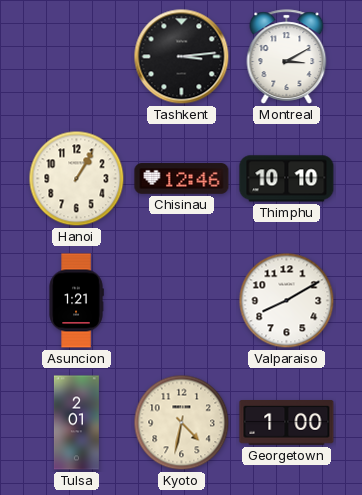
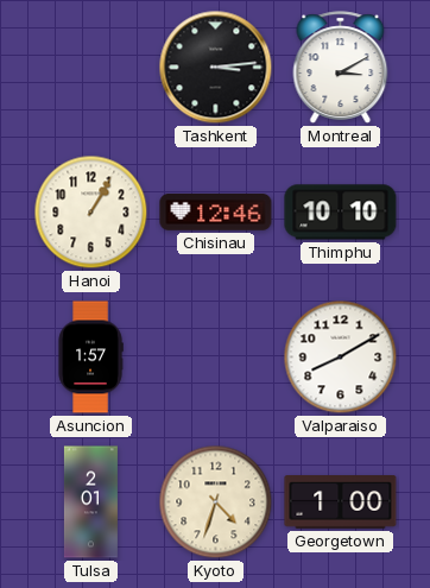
Asuncion: 1:21 -> 1:57
Kyoto: 4:32 -> 4:33
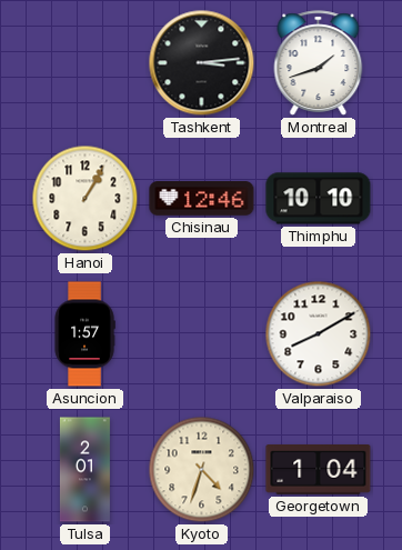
Montreal: 3:10 -> 1:42
Georgetown: 1:00 -> 1:04
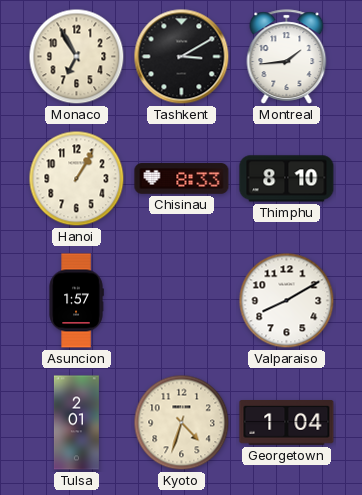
Monaco: none -> 6:55
Tashkent: 3:14 -> 3:10
Montreal: 1:42 -> 1:44
Chisinau: 12:46 -> 8:33
Thimphu: 10:10 -> 8:10
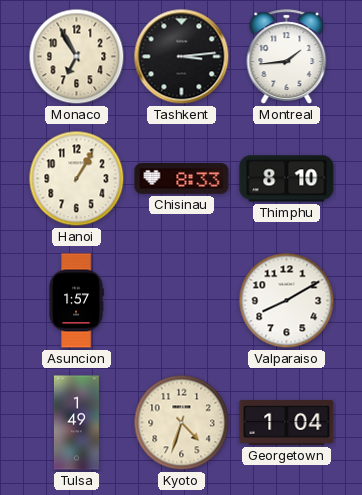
Tashkent: 3:10 -> 3:14
Tulsa: 2:01 -> 1:49
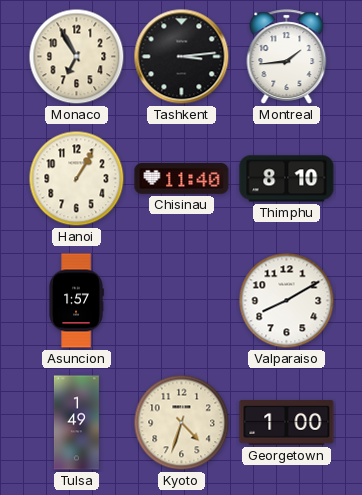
Chisinau: 8:33 -> 11:40
Georgetown: 1:04 -> 1:00
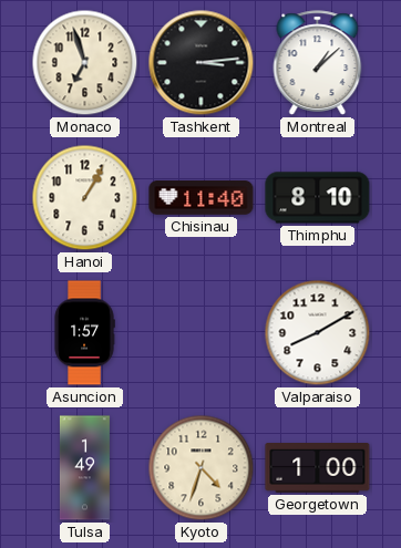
Monaco: 6:55 -> 6:57
Montreal: 1:44 -> 1:08
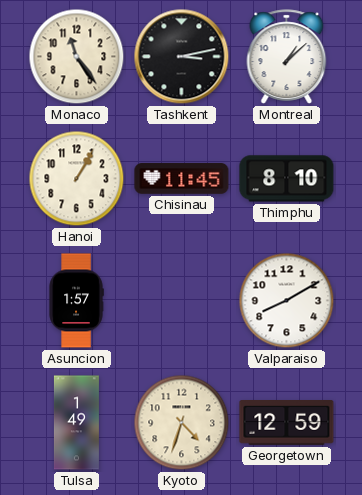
Monaco: 6:57 -> 11:24
Tashkent: 3:14 -> 3:13
Chisinau: 11:40 -> 11:45
Georgetown: 1:00 -> 12:59
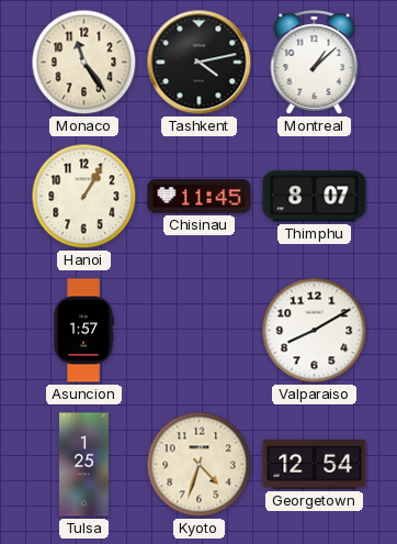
Tashkent: 3:13 -> 4:13
Thimphu: 8:10 -> 8:07
Tulsa: 1:49 -> 1:25
Georgetown: 12:59 -> 12:54
